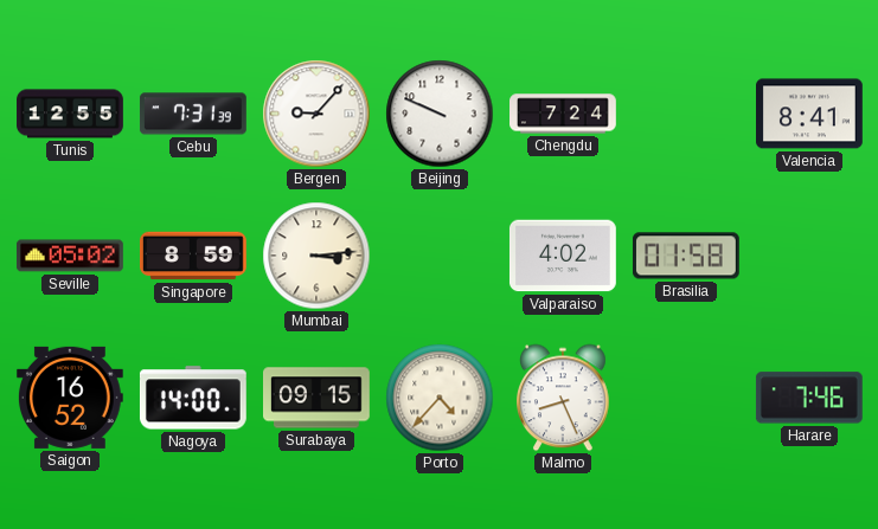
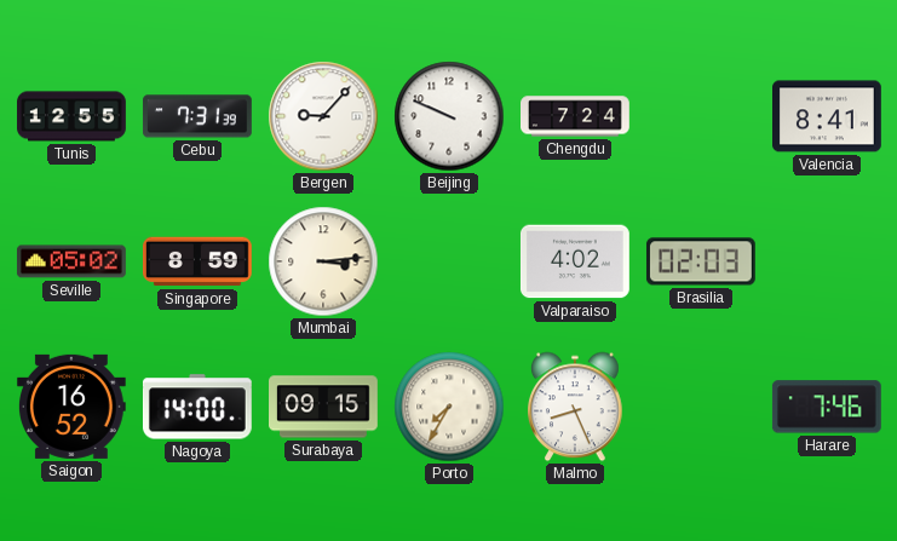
Brasilia: 01:58 -> 02:03
Porto: 4:37 -> 7:35
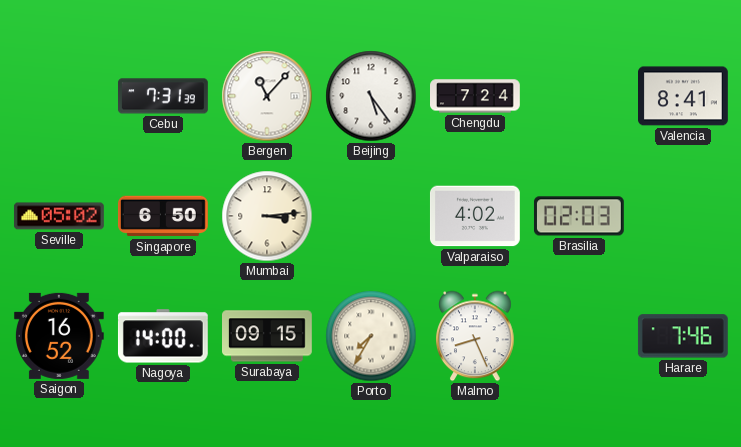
Tunis: 12:55 -> none
Bergen: 9:07 -> 11:07
Beijing: 9:49 -> 5:24
Singapore: 8:59 -> 6:50
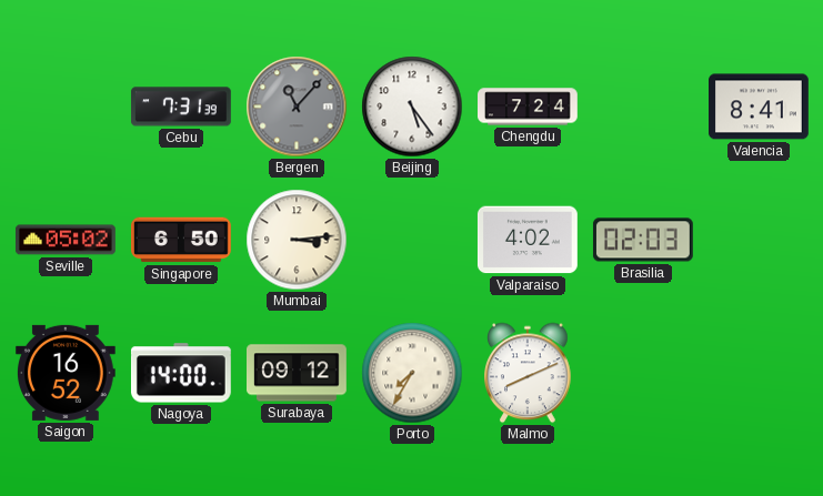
Bergen dial: white -> grey
Surabaya: 09:15 -> 09:12
Malmo: 8:26 -> 8:11
Harare: 7:46 -> none
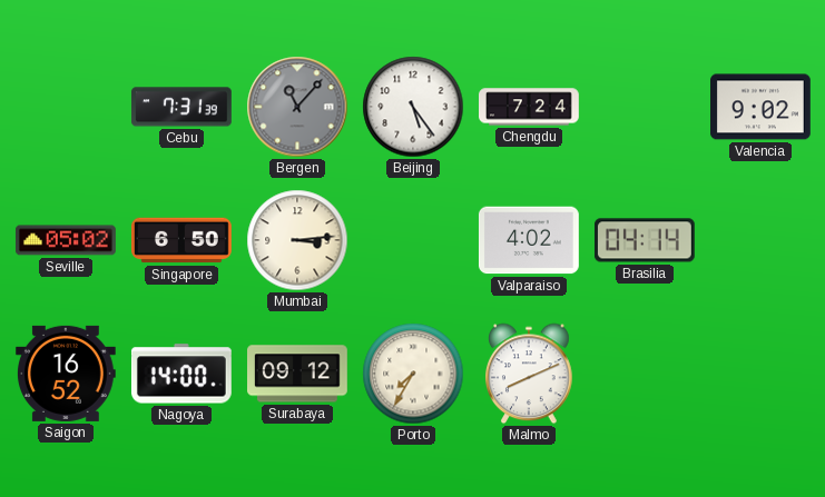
Valencia: 8:41 -> 9:02
Brasilia: 02:03 -> 04:14
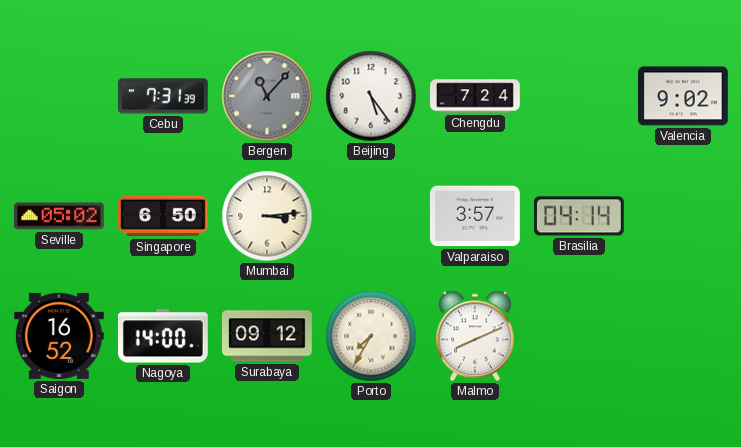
Valparaiso: 4:02 -> 3:57
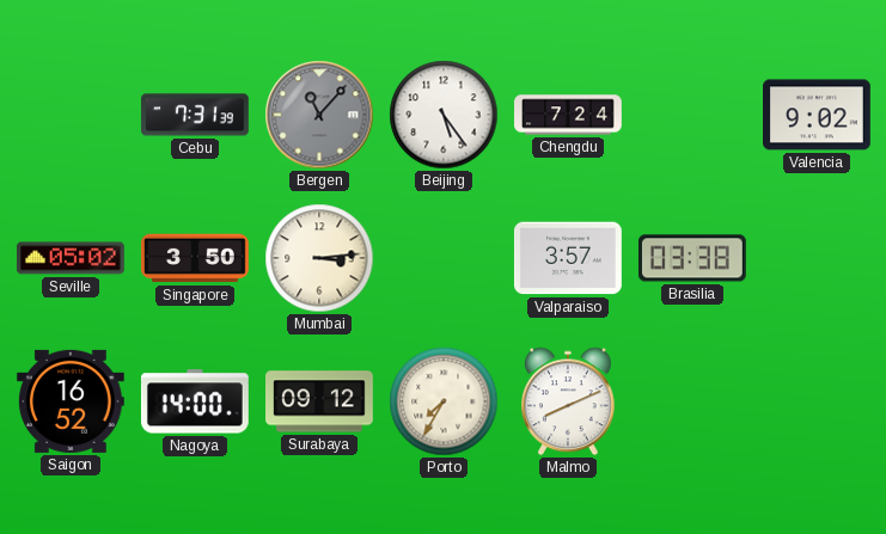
Singapore: 6:50 -> 3:50
Brasilia: 04:14 -> 03:38
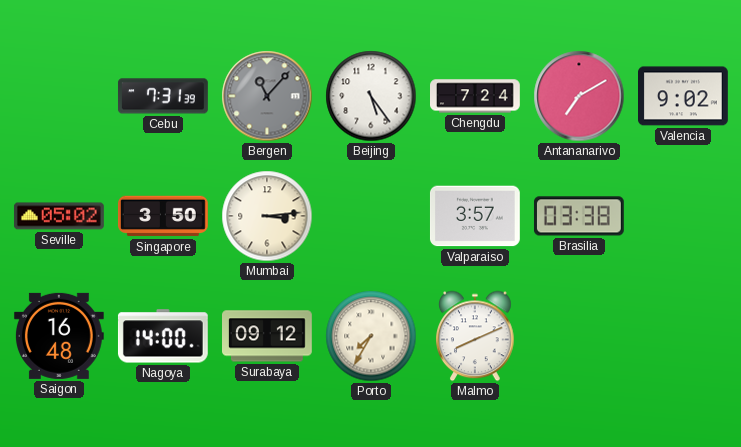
Antananarivo: none -> 7:10
Saigon: 16:52 -> 16:48
